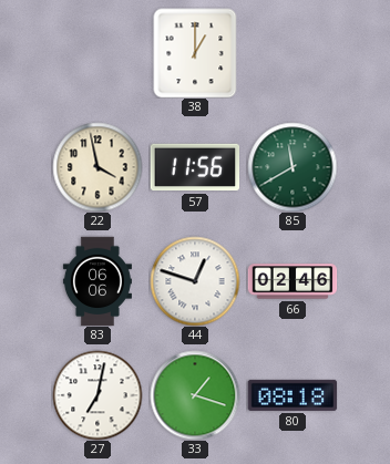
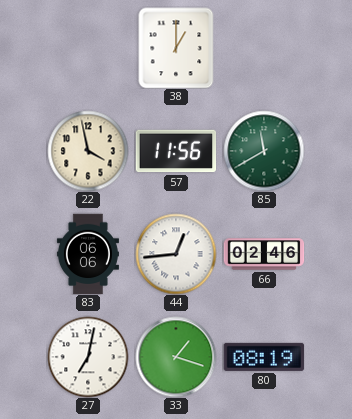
44: 12:48 -> 12:44
80: 08:18 -> 08:19
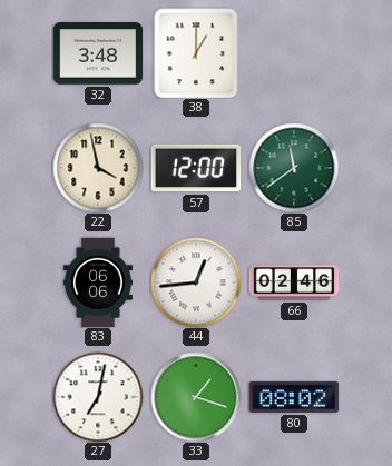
32: none -> 3:48
57: 11:56 -> 12:00
85: 11:40 -> 11:39
80: 08:19 -> 08:02
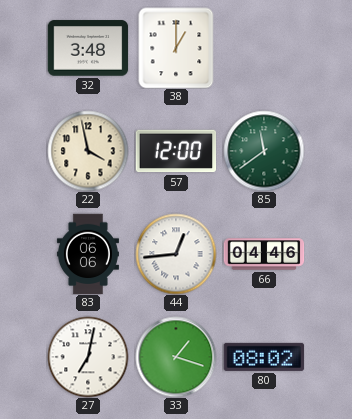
66: 02:46 -> 04:46
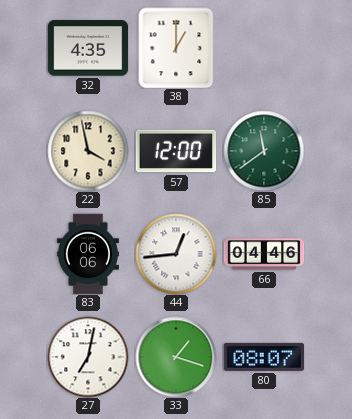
32: 3:48 -> 4:35
80: 08:02 -> 08:07
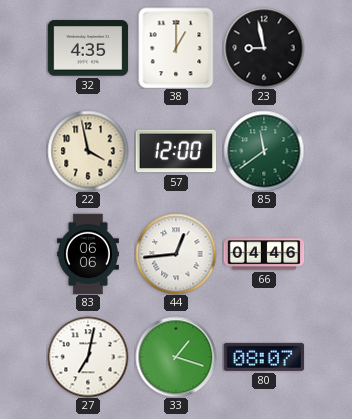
23: none -> 8:58
